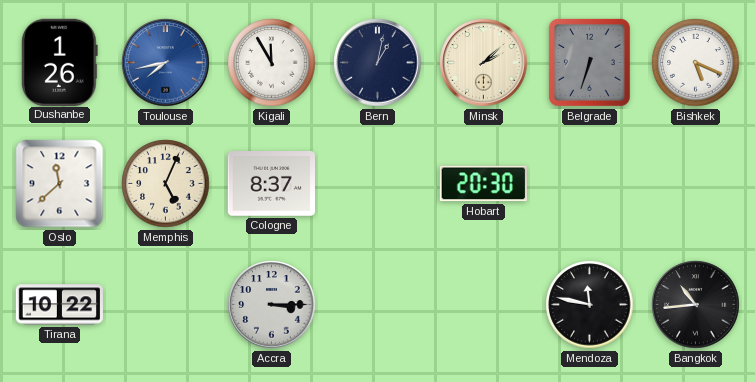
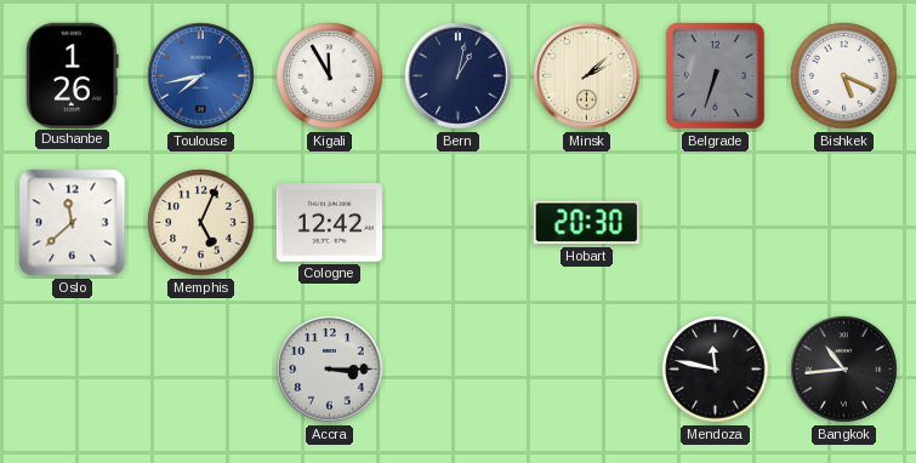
Cologne: 8:37 -> 12:42
Tirana: 10:22 -> none
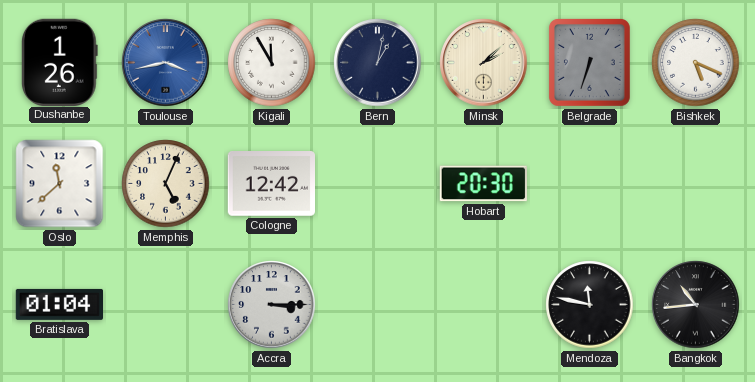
Toulouse: 7:43 -> 3:43
Bratislava: none -> 01:04
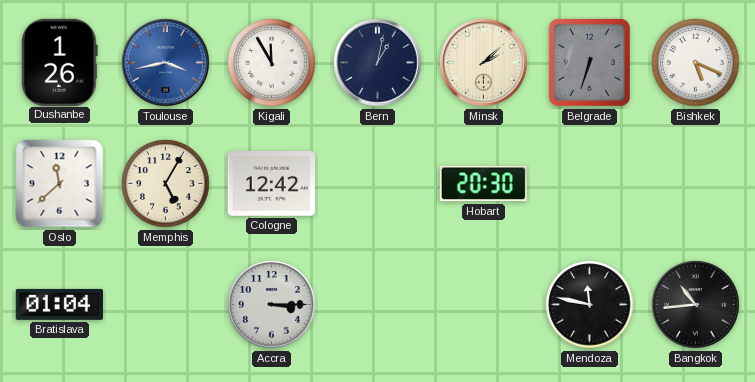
Memphis: 5:04 -> 5:05
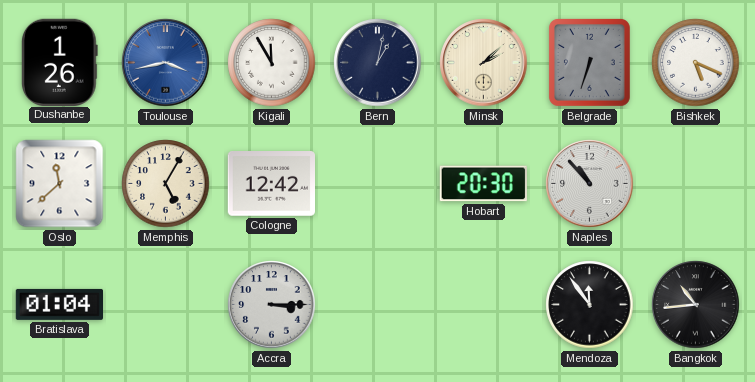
Naples: none -> 10:53
Mendoza: 11:47 -> 11:54
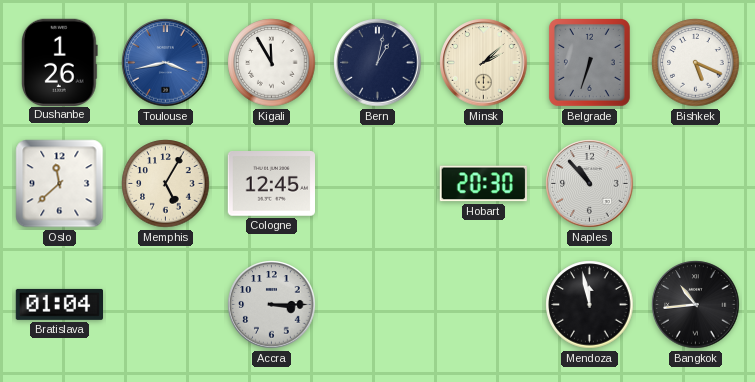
Cologne: 12:42 -> 12:45
Mendoza: 11:54 -> 11:58
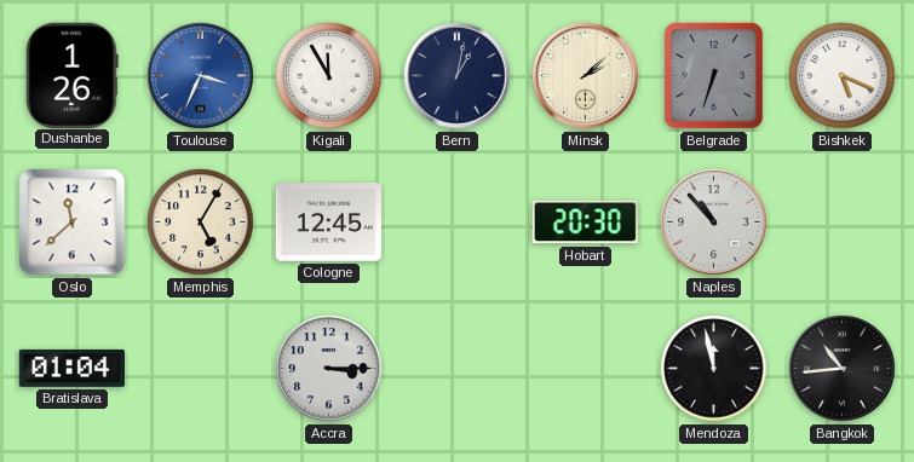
Toulouse: 3:43 -> 3:34
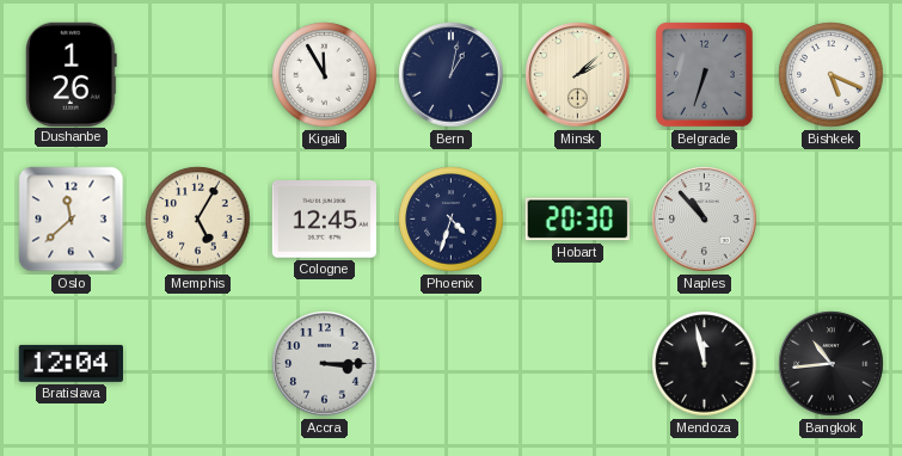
Toulouse: 3:34 -> none
Phoenix: none -> 4:33
Bratislava: 01:04 -> 12:04
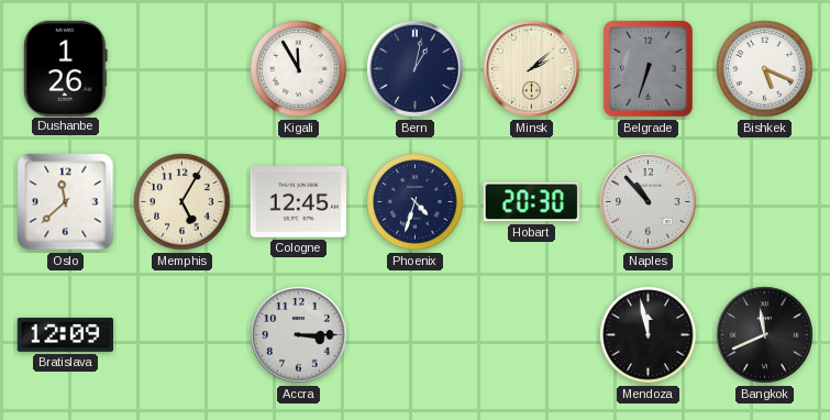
Bratislava: 12:04 -> 12:09
Bangkok: 10:44 -> 11:41
